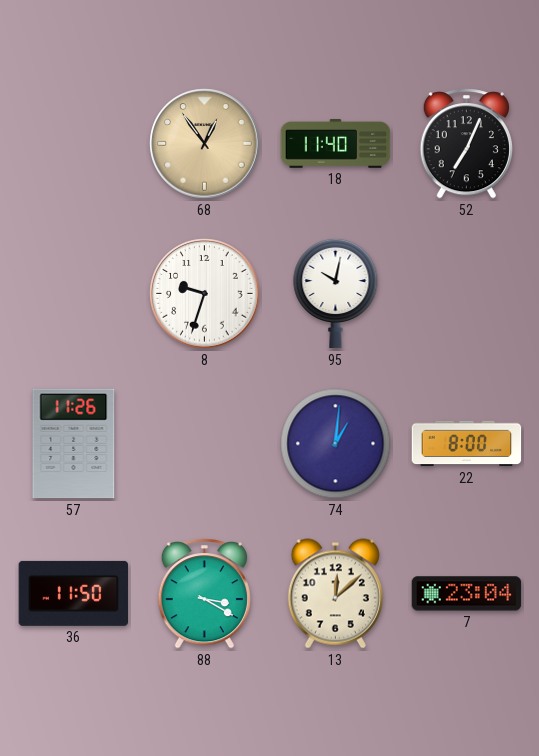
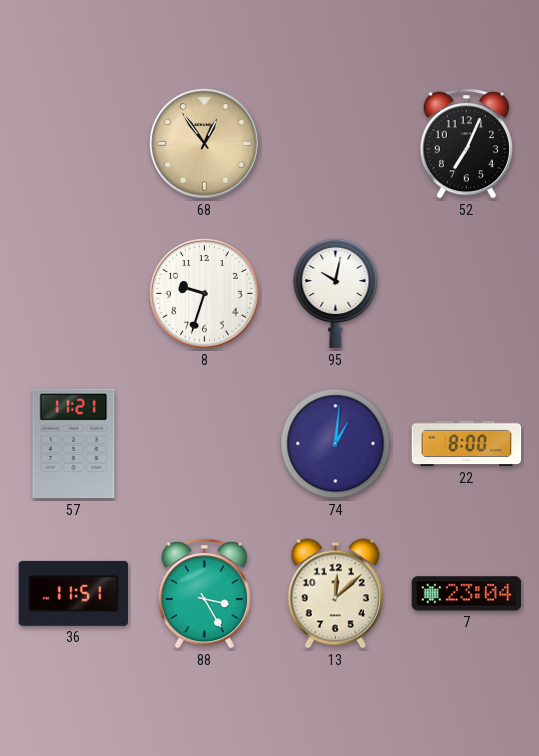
18: 11:40 -> none
57: 11:26 -> 11:21
36: 11:50 -> 11:51
88: 3:20 -> 3:25
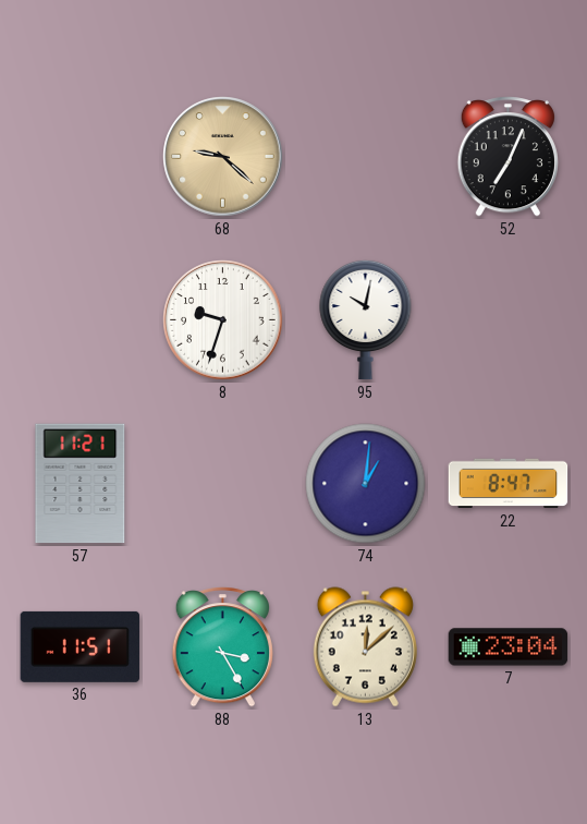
68: 12:54 -> 9:22
22: 8:00 -> 8:47
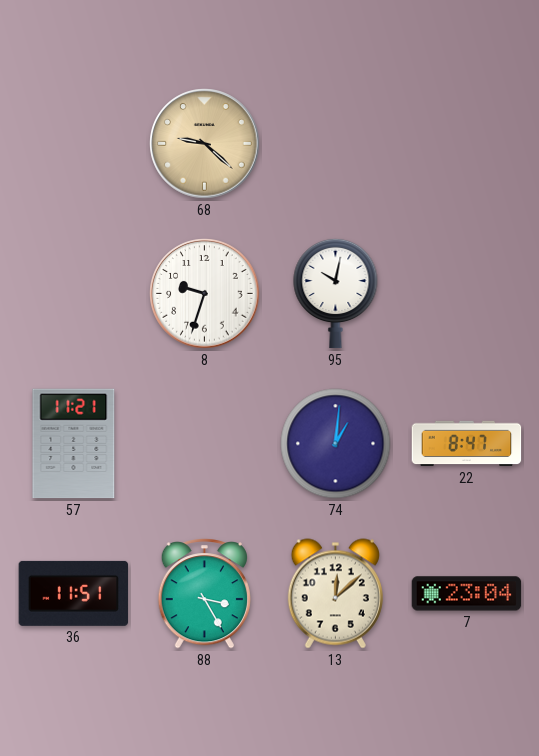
52: 7:04 -> none
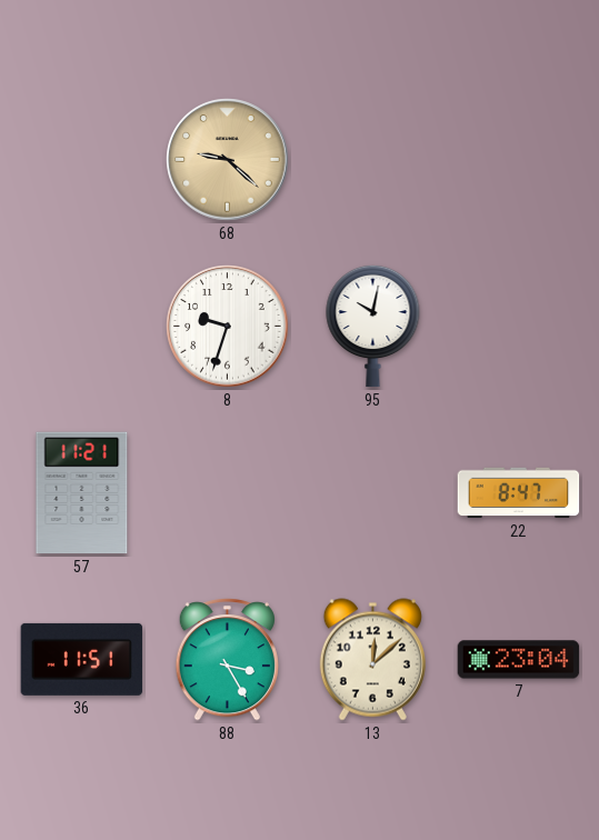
74: 1:01 -> none
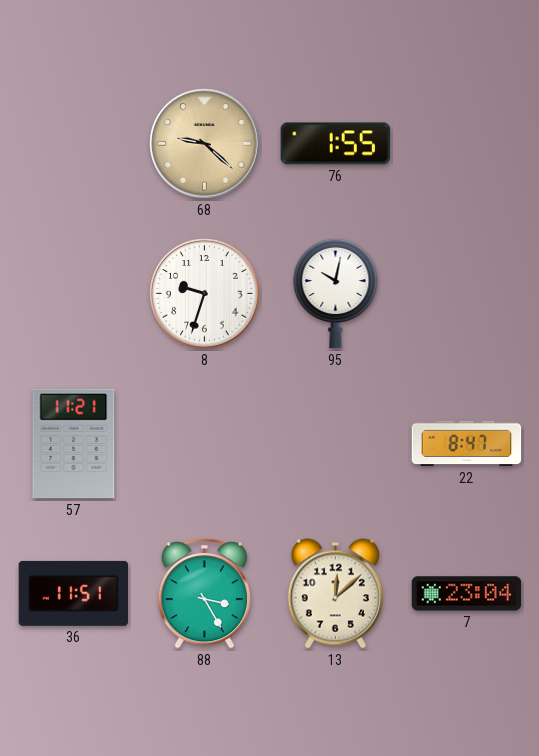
76: none -> 1:55
